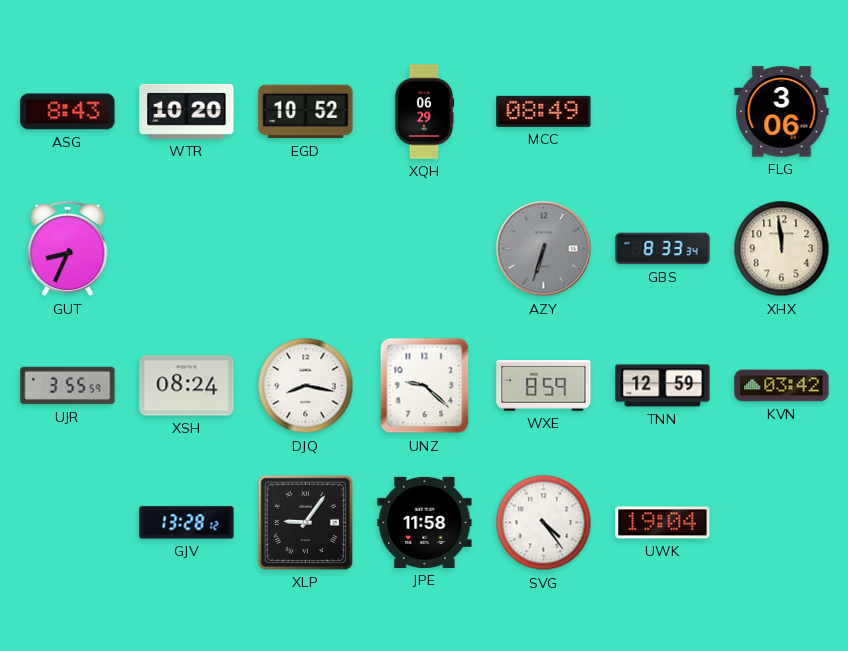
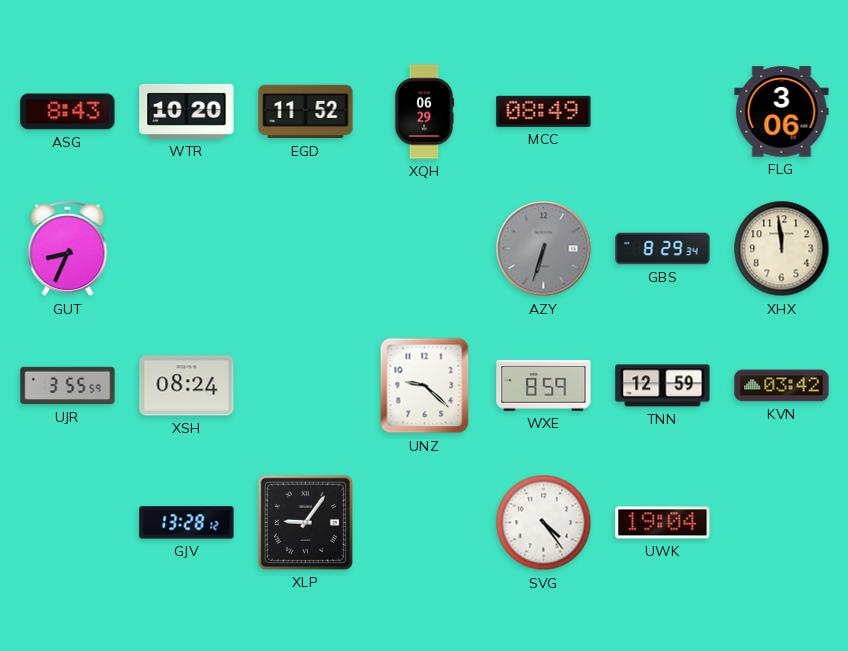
EGD: 10:52 -> 11:52
GBS: 8:33 -> 8:29
DJQ: 8:17 -> none
JPE: 11:58 -> none
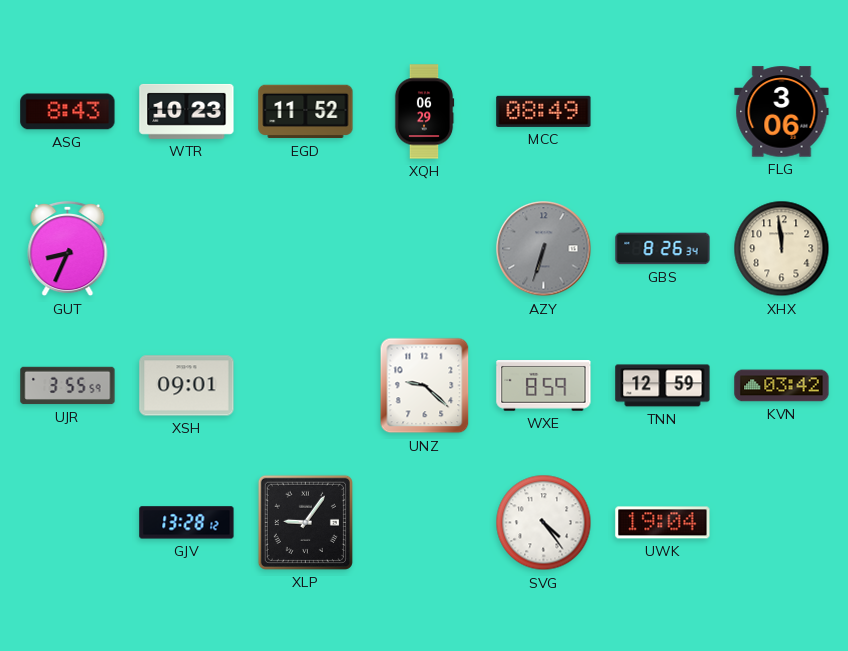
WTR: 10:20 -> 10:23
GBS: 8:29 -> 8:26
XSH: 08:24 -> 09:01
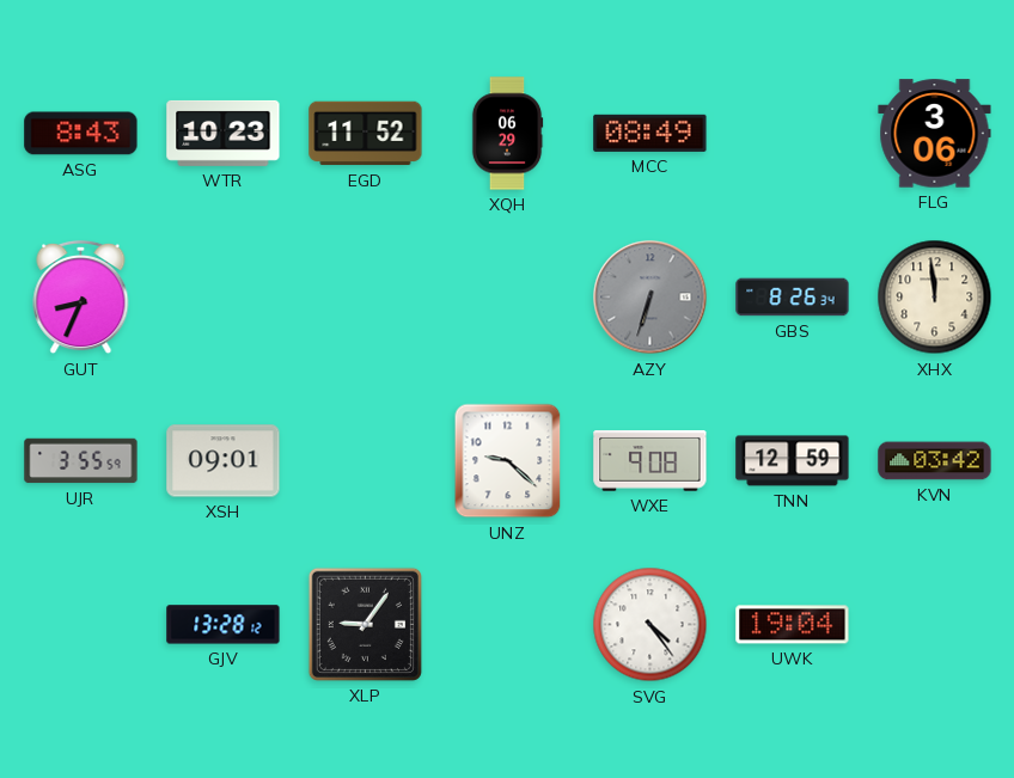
WXE: 8:59 -> 9:08
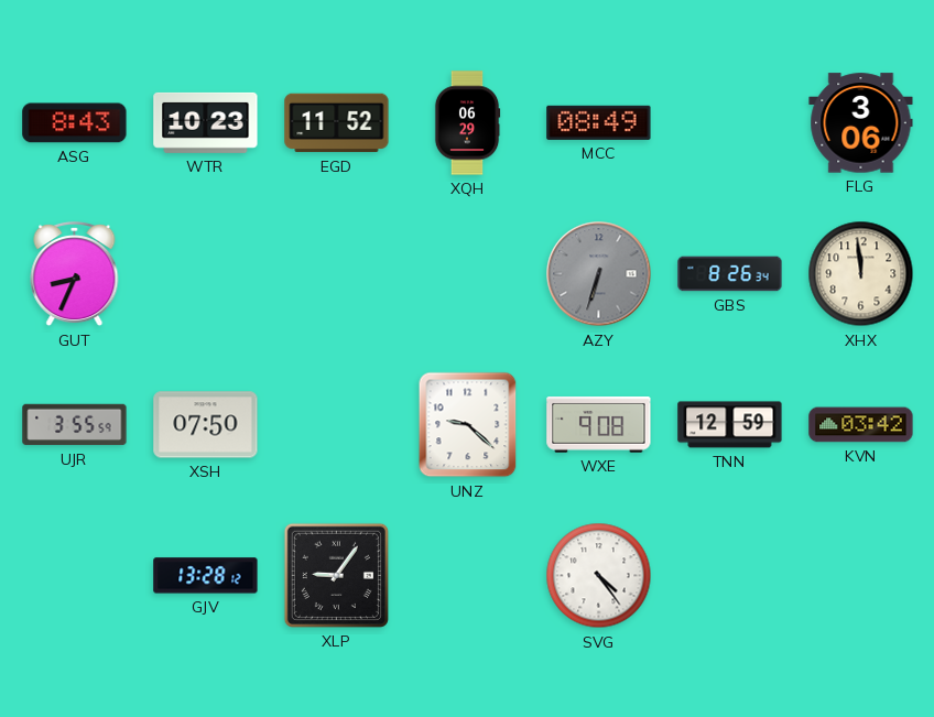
XSH: 09:01 -> 07:50
UWK: 19:04 -> none
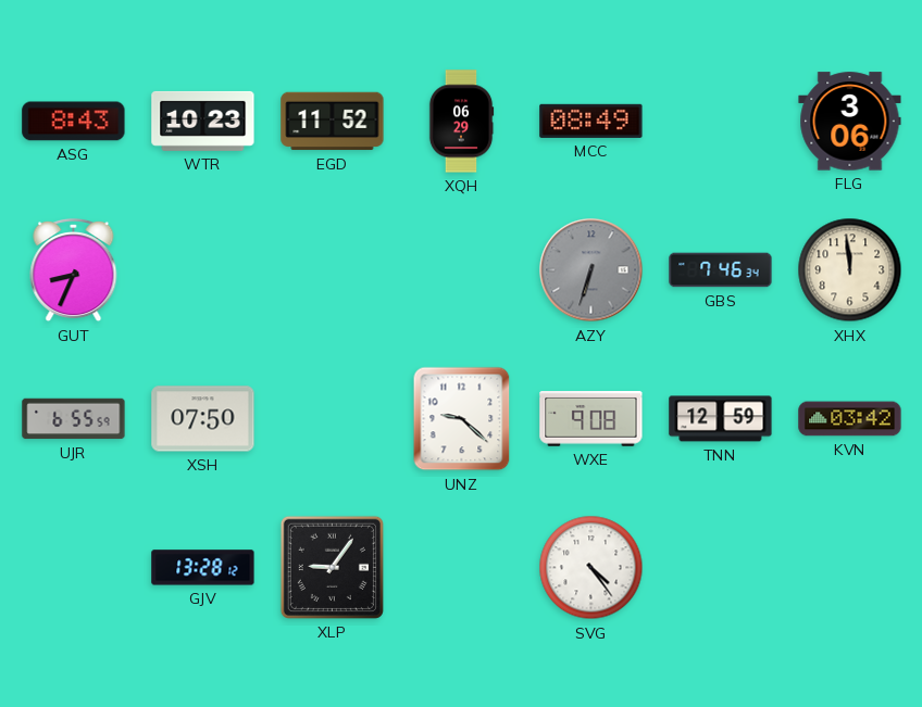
GBS: 8:26 -> 7:46
UJR: 3:55 -> 6:55
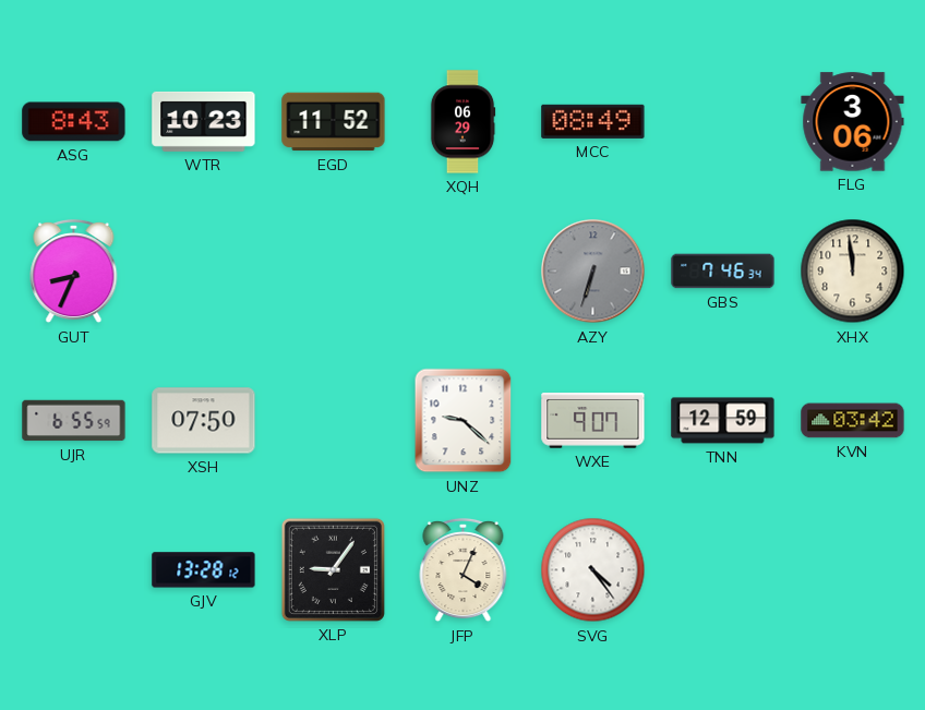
WXE: 9:08 -> 9:07
JFP: none -> 4:04
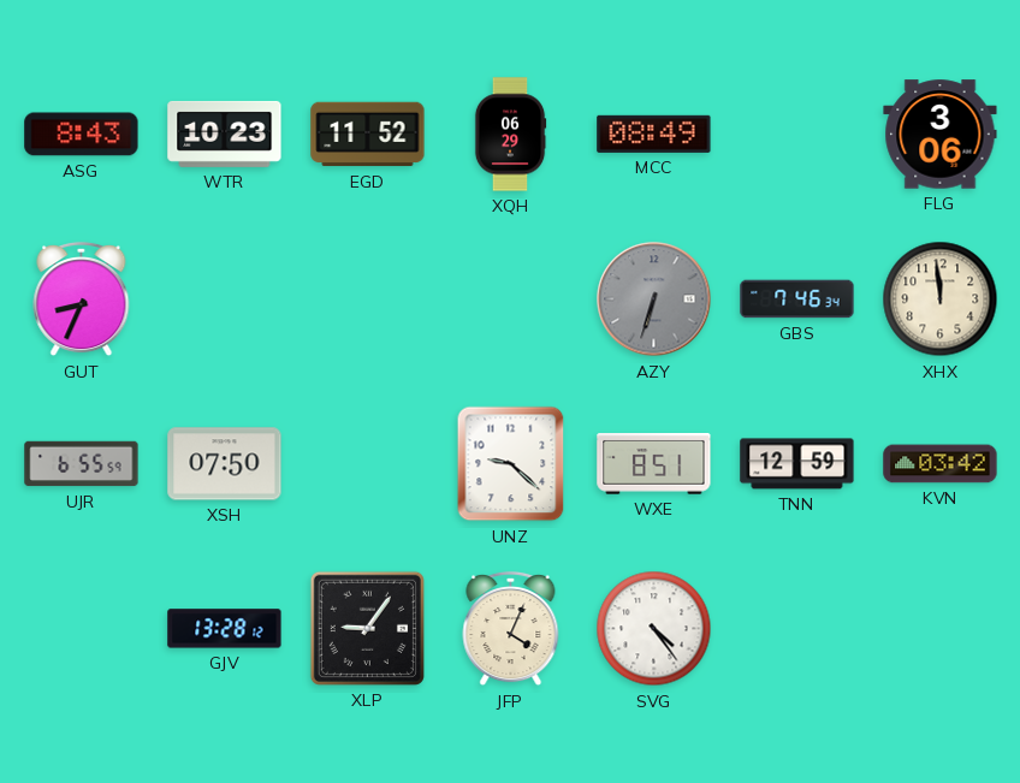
WXE: 9:07 -> 8:51
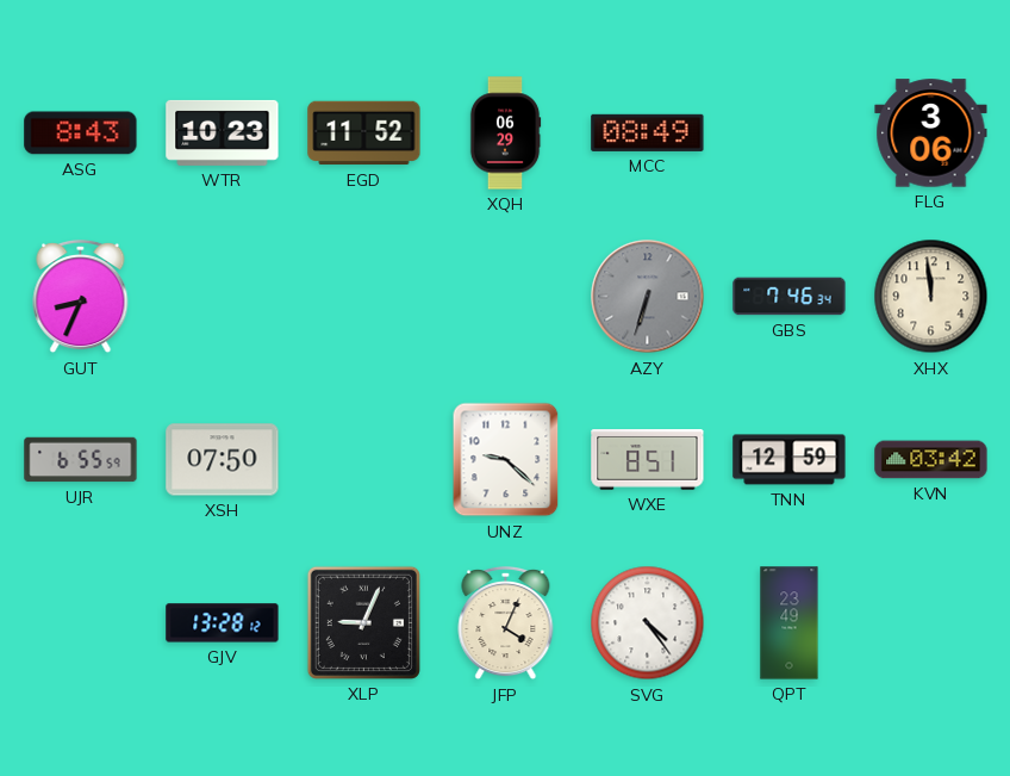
XLP: 9:06 -> 9:04
QPT: none -> 23:49
